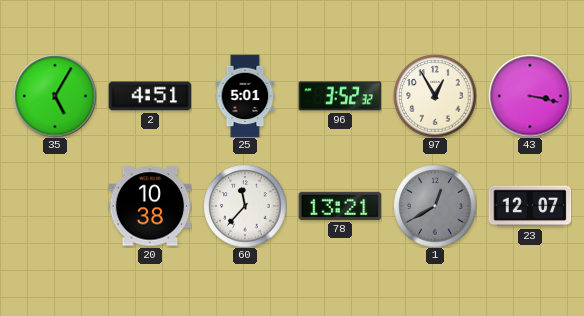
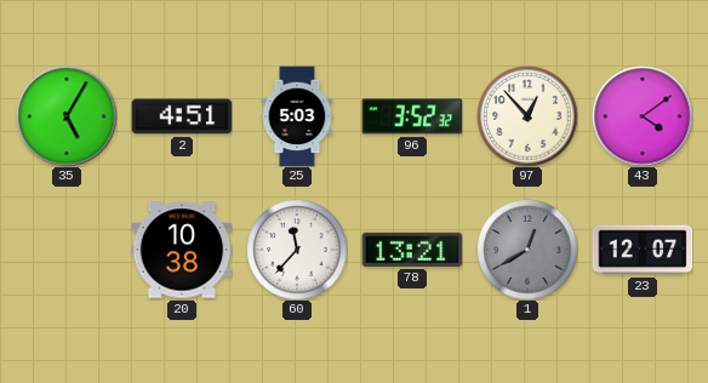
25: 5:01 -> 5:03
97: 12:55 -> 12:53
43: 3:17 -> 4:09
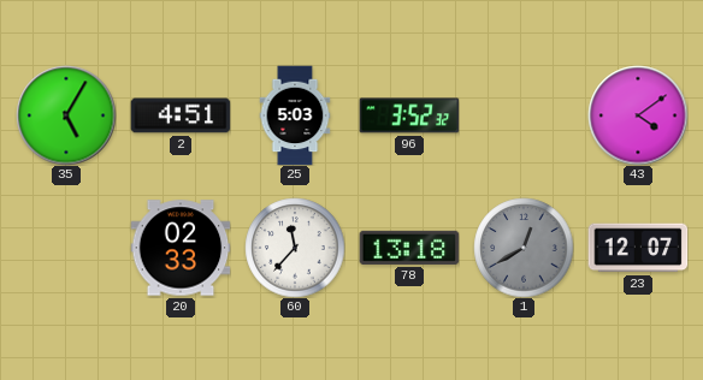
97: 12:53 -> none
20: 10:38 -> 02:33
78: 13:21 -> 13:18
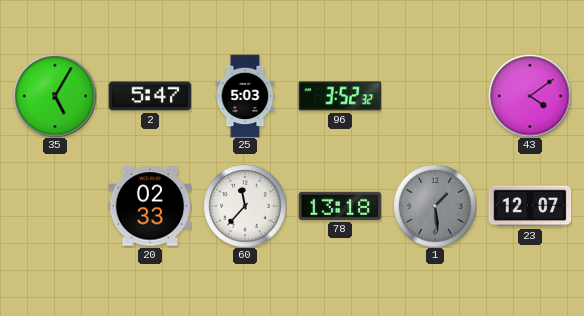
2: 4:51 -> 5:47
1: 12:40 -> 1:29
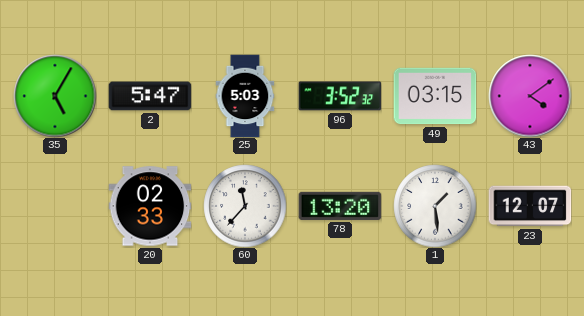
49: none -> 03:15
78: 13:18 -> 13:20
1 dial: grey -> white
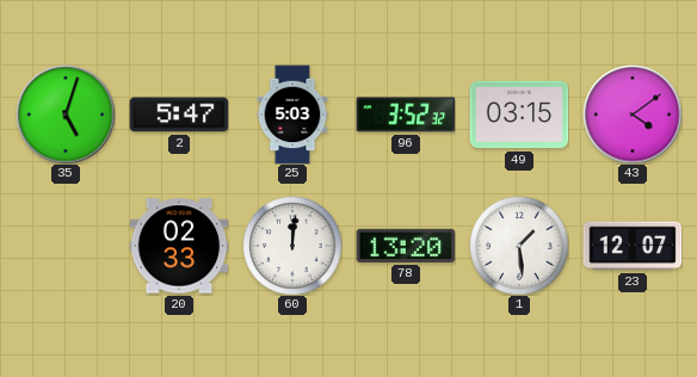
35: 5:05 -> 5:03
60: 11:37 -> 12:01
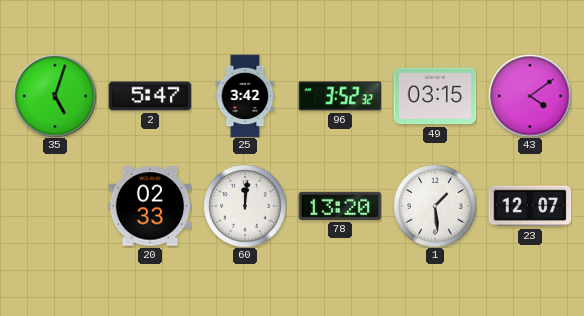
25: 5:03 -> 3:42
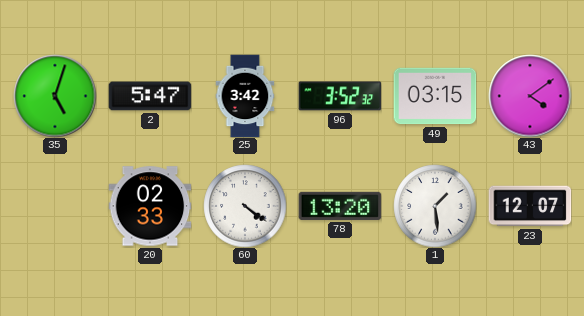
60: 12:01 -> 4:21
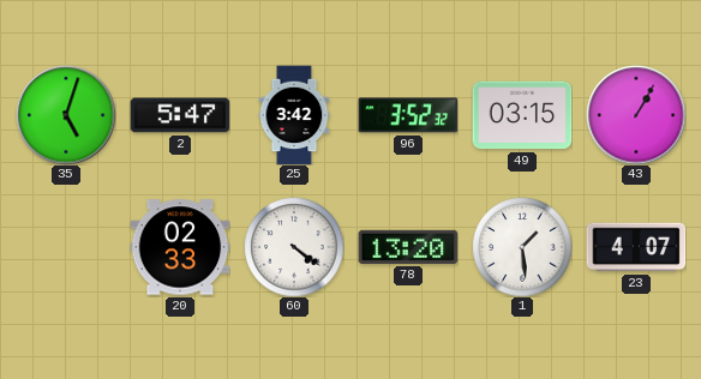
43: 4:09 -> 1:05
23: 12:07 -> 4:07
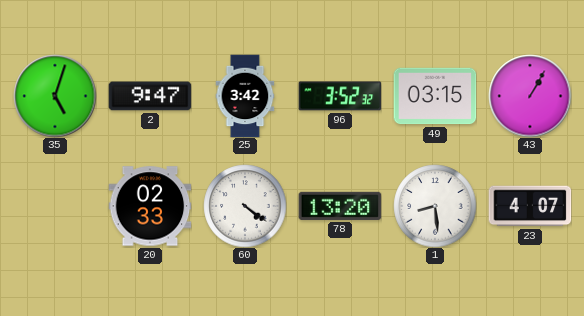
2: 5:47 -> 9:47
1: 1:29 -> 8:29
